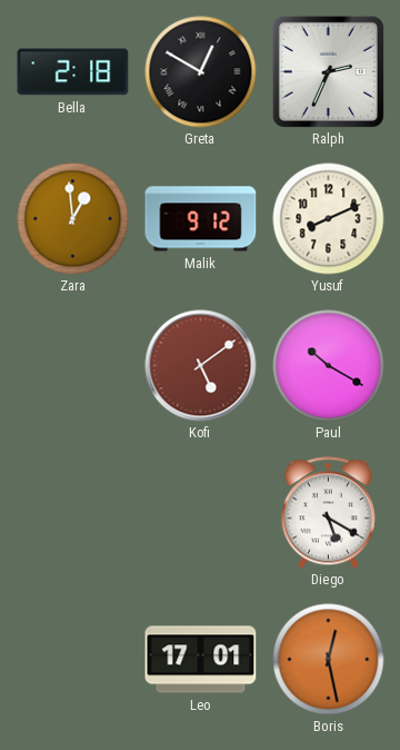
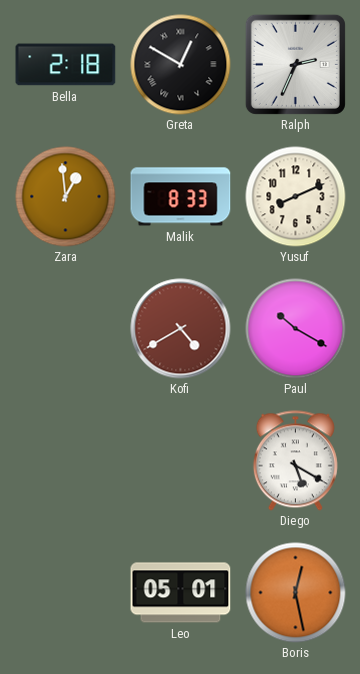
Malik: 9:12 -> 8:33
Kofi: 5:09 -> 4:40
Leo: 17:01 -> 05:01
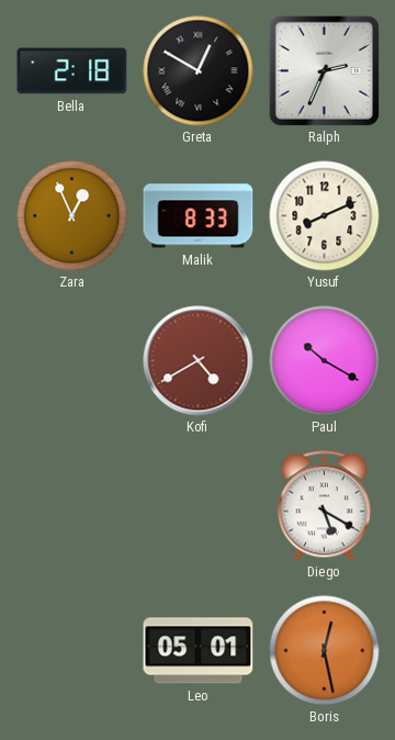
Zara: 12:59 -> 12:56
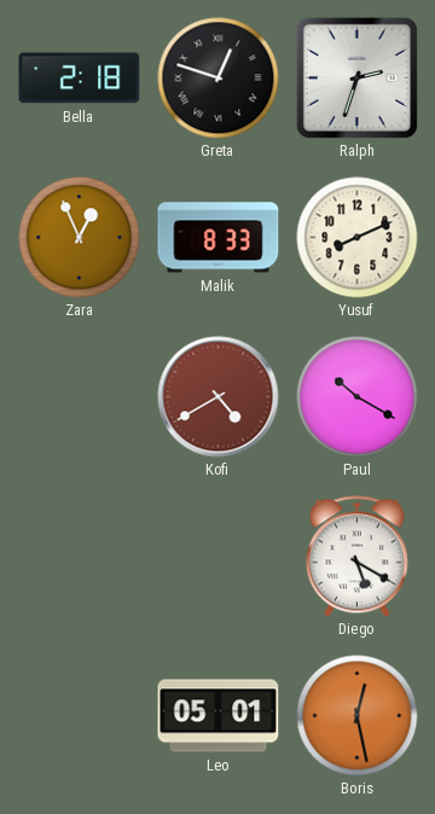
Greta: 12:50 -> 12:48
Ralph: 2:34 -> 2:33
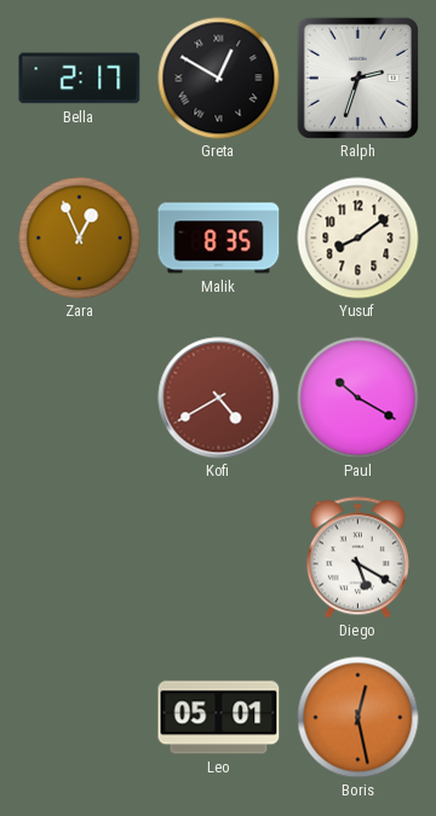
Bella: 2:18 -> 2:17
Greta: 12:48 -> 12:50
Malik: 8:33 -> 8:35
Yusuf: 8:11 -> 8:09
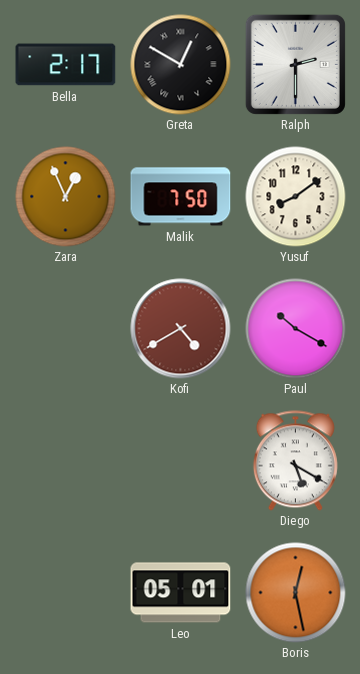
Ralph: 2:33 -> 2:30
Malik: 8:35 -> 7:50
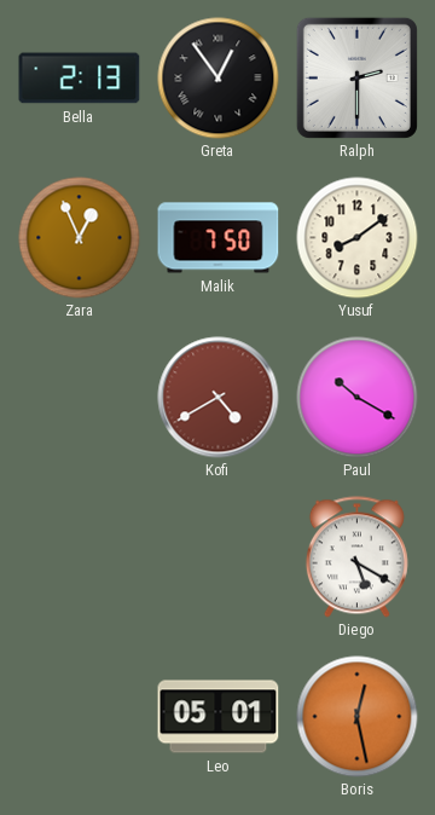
Bella: 2:17 -> 2:13
Greta: 12:50 -> 12:54
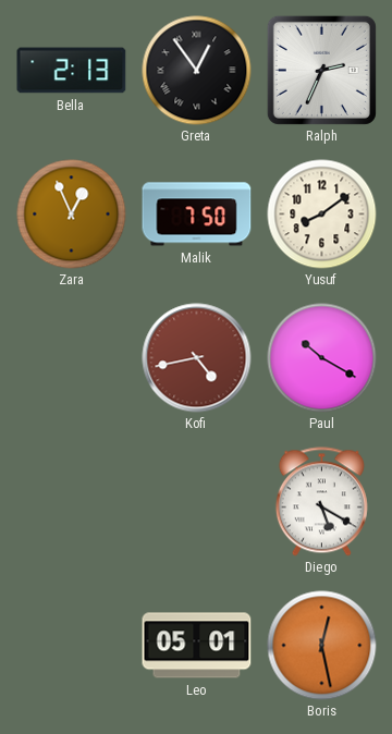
Ralph: 2:30 -> 2:34
Kofi: 4:40 -> 4:43
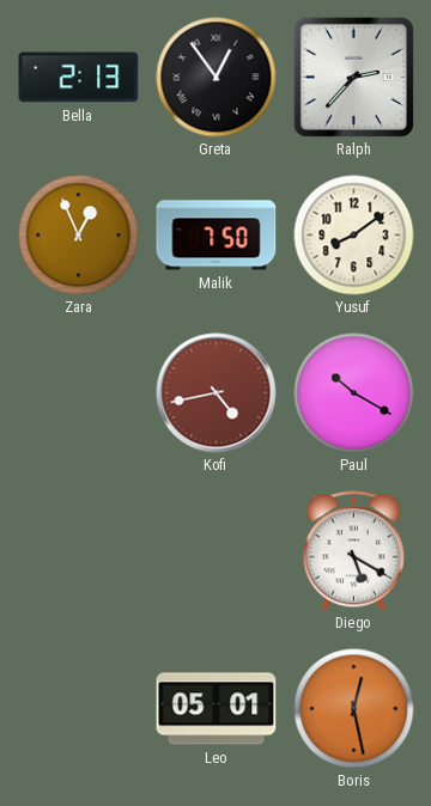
Ralph: 2:34 -> 2:37
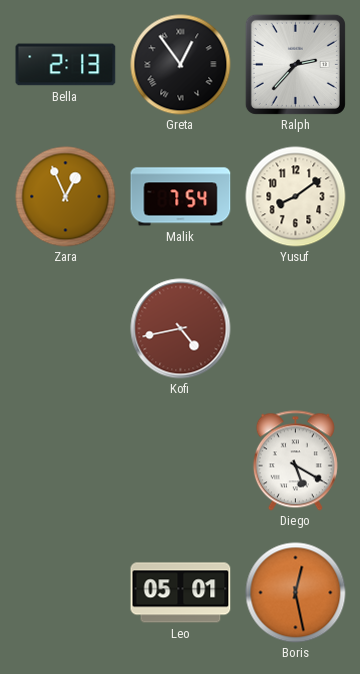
Malik: 7:50 -> 7:54
Paul: 10:20 -> none
